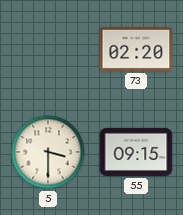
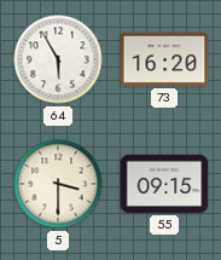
64: none -> 5:55
73: 02:20 -> 16:20
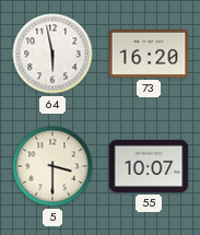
64: 5:55 -> 5:58
55: 09:15 -> 10:07
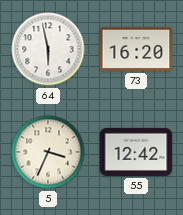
5: 3:30 -> 3:34
55: 10:07 -> 12:42
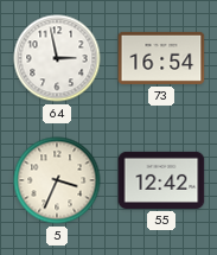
64: 5:58 -> 2:58
73: 16:20 -> 16:54
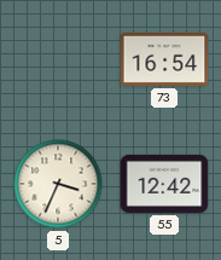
64: 2:58 -> none
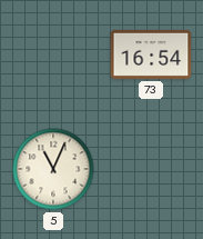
5: 3:34 -> 11:04
55: 12:42 -> none
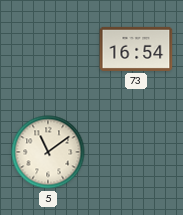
5: 11:04 -> 11:09
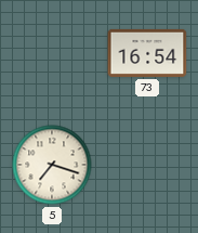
5: 11:09 -> 7:18
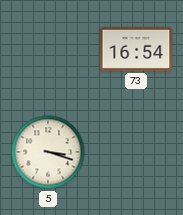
5: 7:18 -> 3:18
